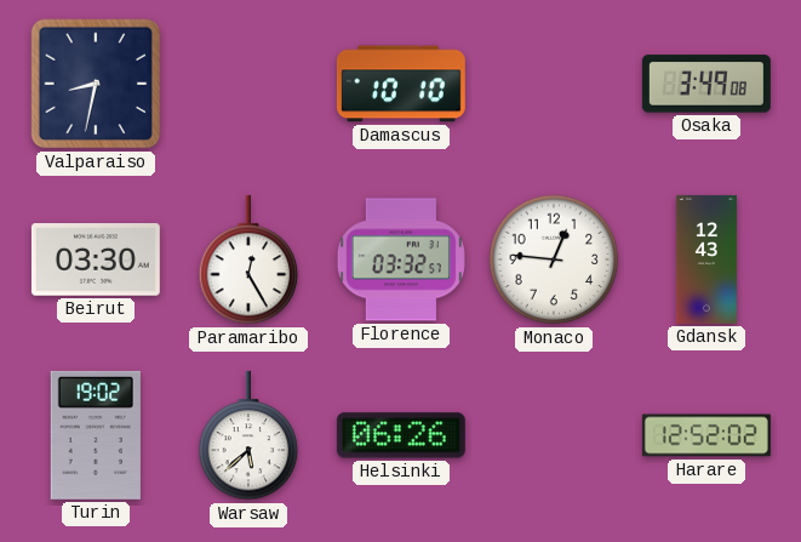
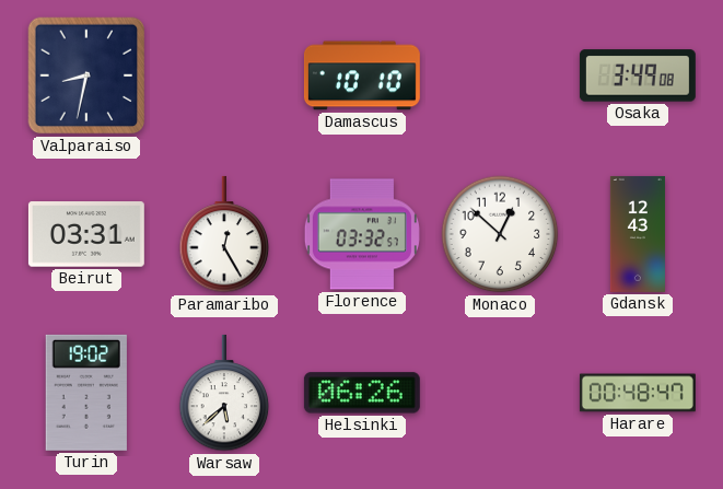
Beirut: 03:30 -> 03:31
Monaco: 12:46 -> 12:52
Harare: 12:52 -> 00:48
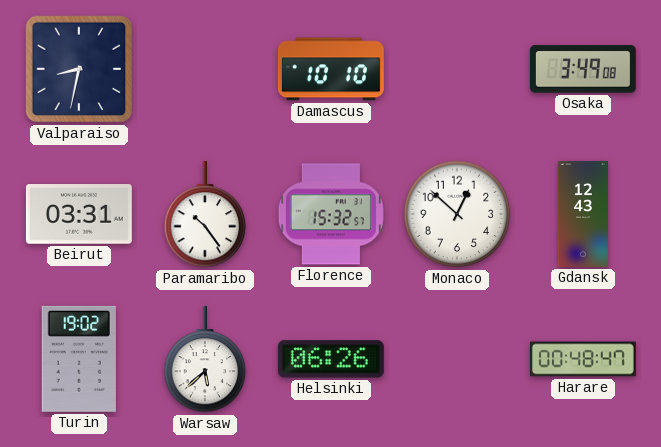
Paramaribo: 12:25 -> 10:24
Florence: 03:32 -> 15:32
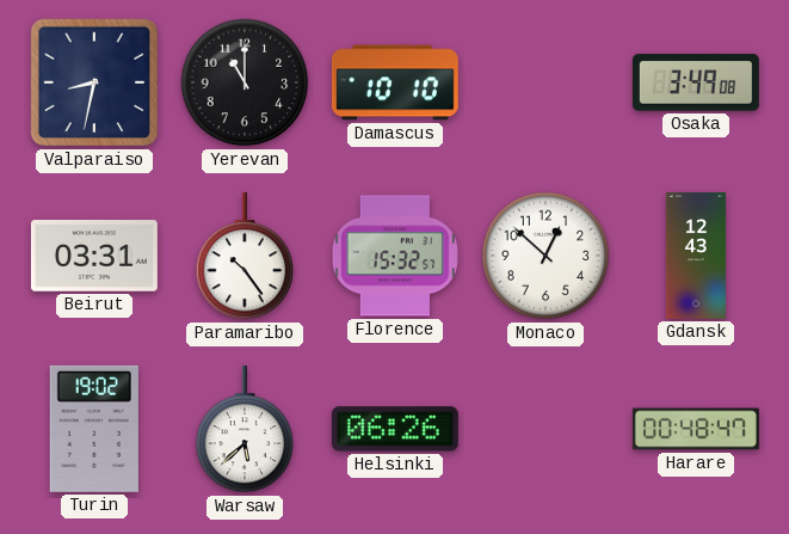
Yerevan: none -> 11:00
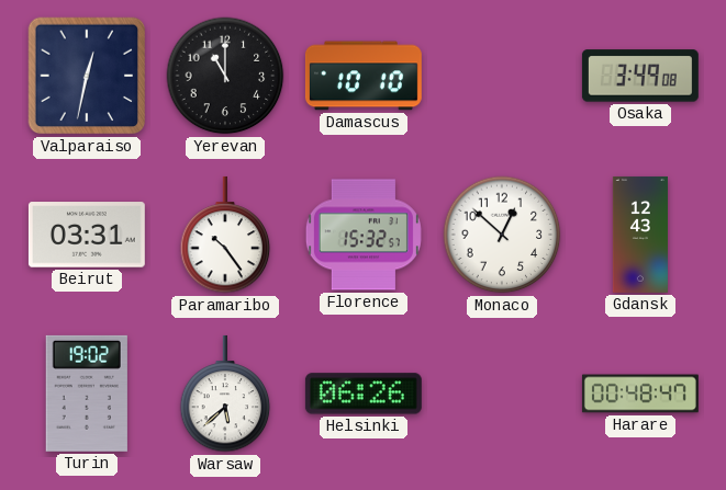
Valparaiso: 8:32 -> 12:32
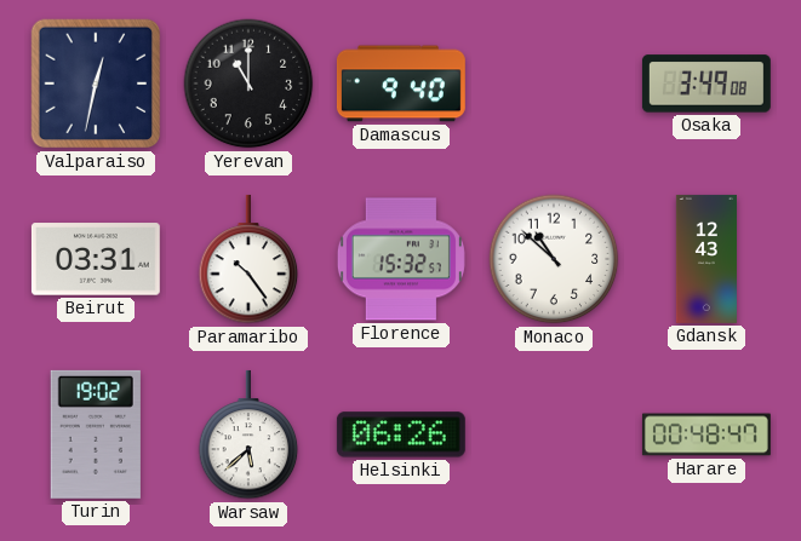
Damascus: 10:10 -> 9:40
Monaco: 12:52 -> 10:52
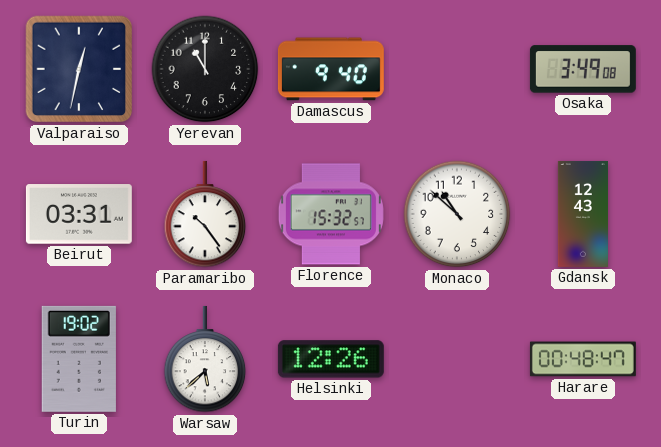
Helsinki: 06:26 -> 12:26
